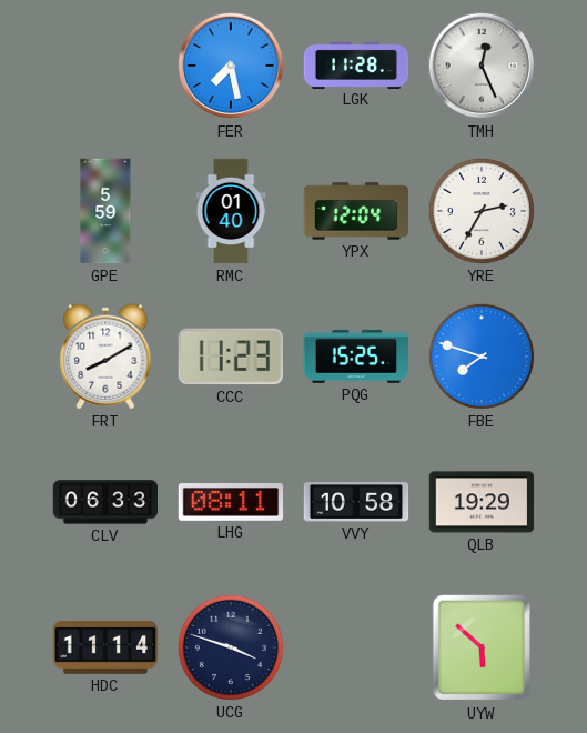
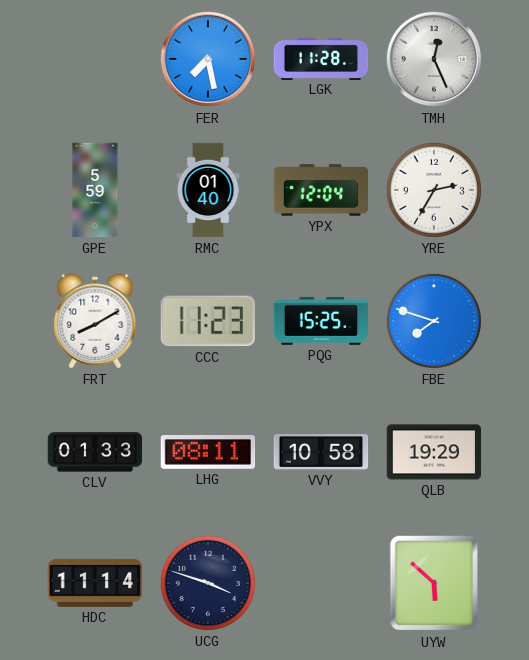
CLV: 06:33 -> 01:33
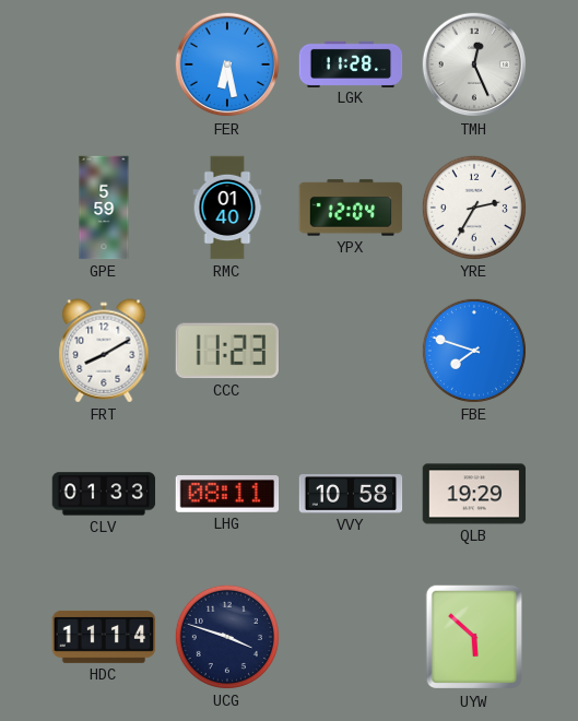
FER: 7:28 -> 6:28
PQG: 15:25 -> none
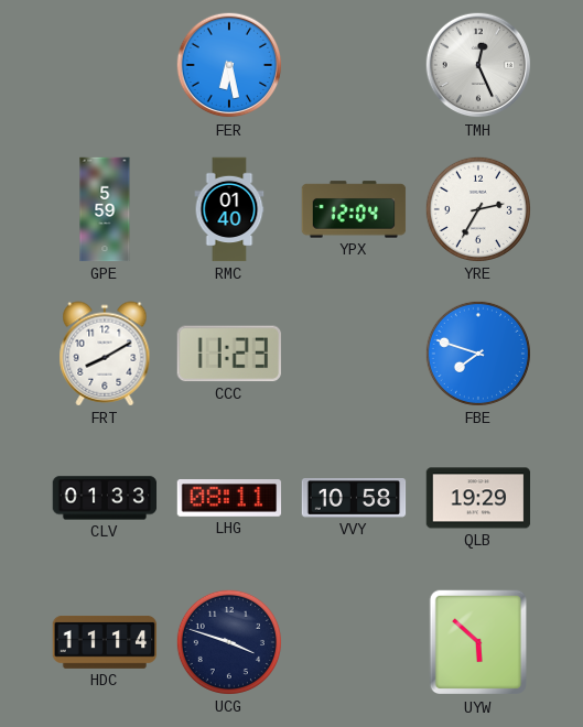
LGK: 11:28 -> none
